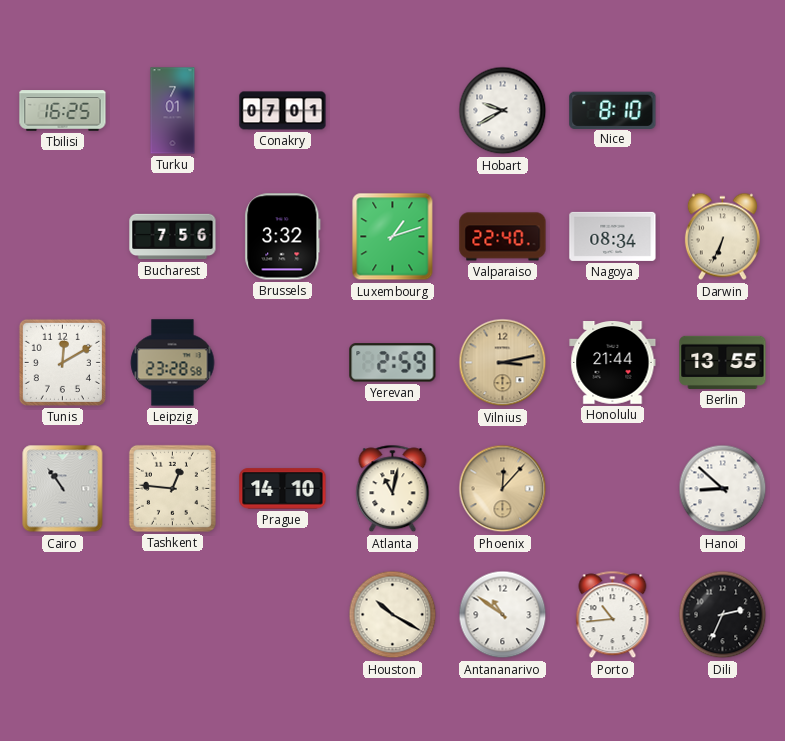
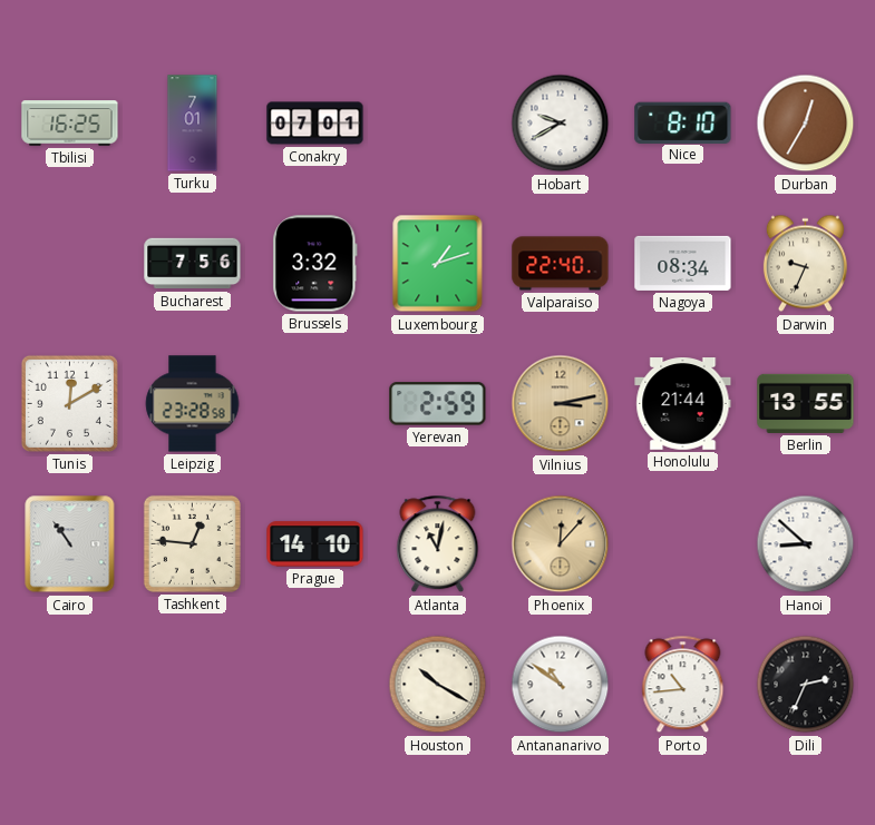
Durban: none -> 12:35
Darwin: 6:34 -> 9:34
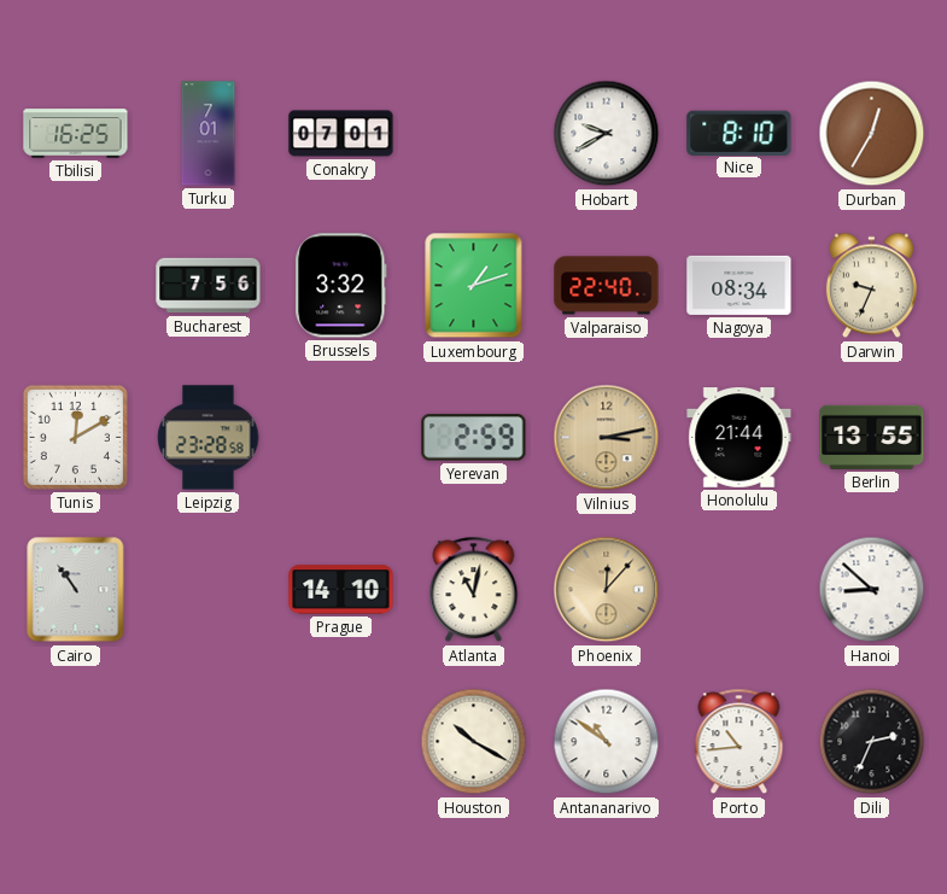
Tashkent: 12:46 -> none
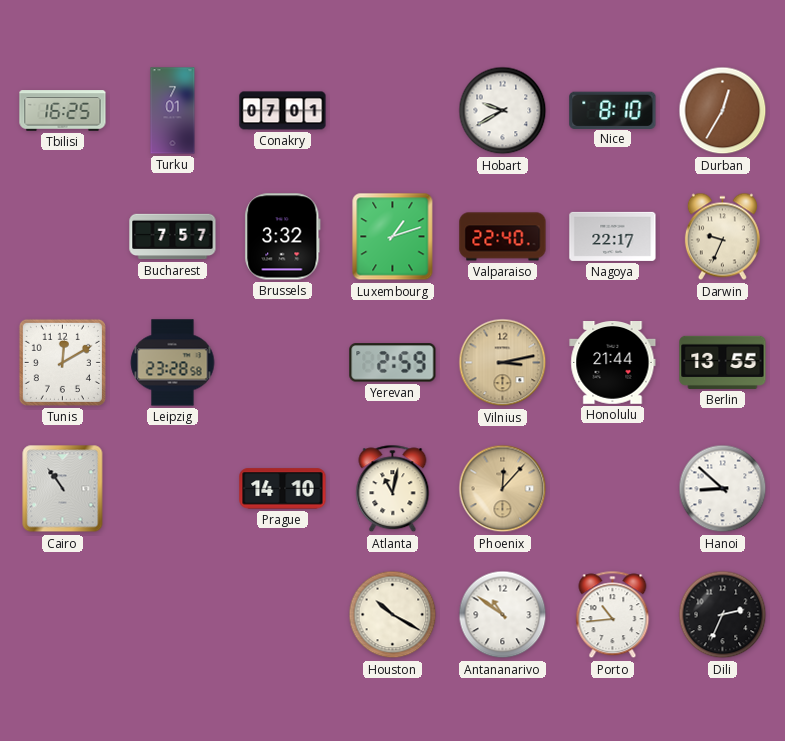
Bucharest: 7:56 -> 7:57
Nagoya: 08:34 -> 22:17
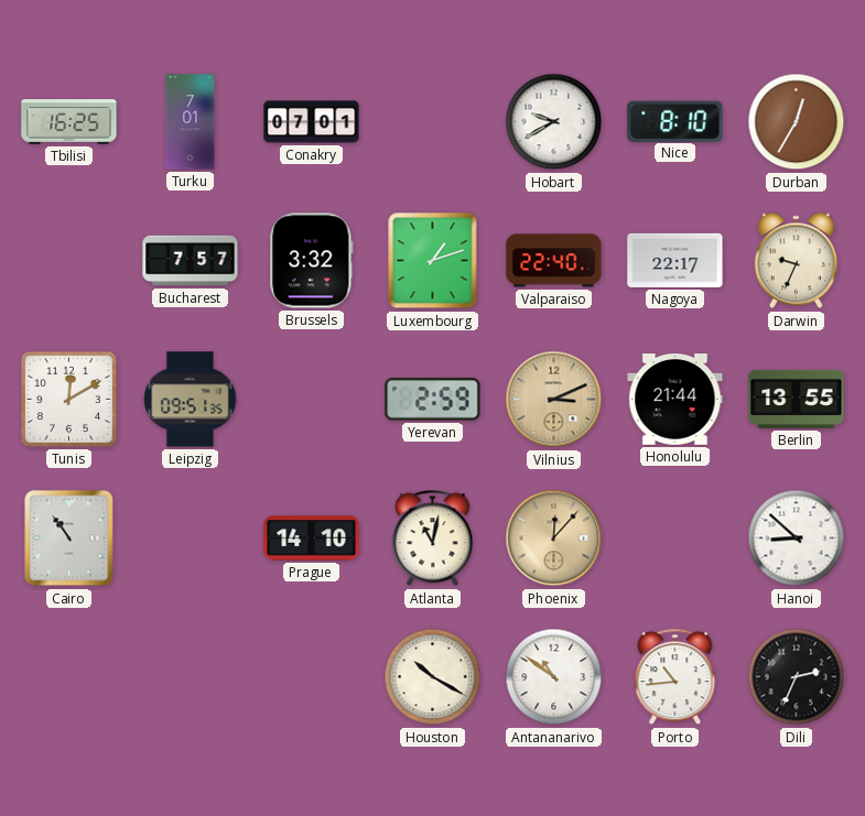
Leipzig: 23:28 -> 09:51
Vilnius: 3:13 -> 3:11
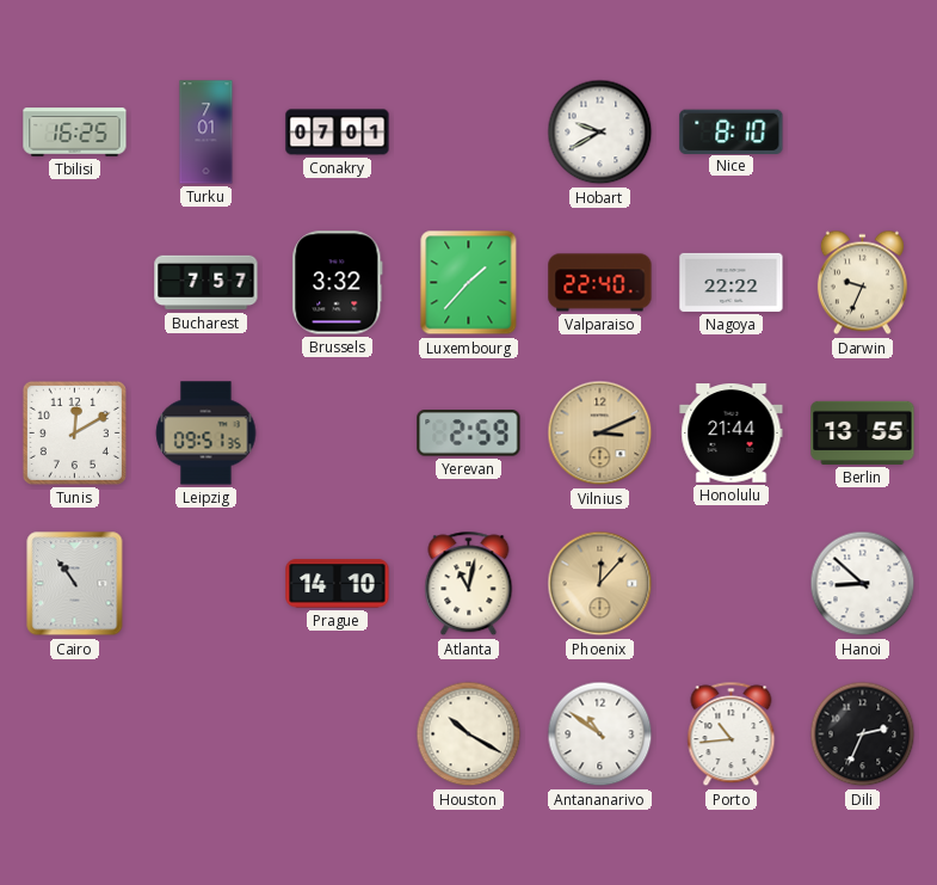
Durban: 12:35 -> none
Luxembourg: 1:12 -> 1:37
Nagoya: 22:17 -> 22:22
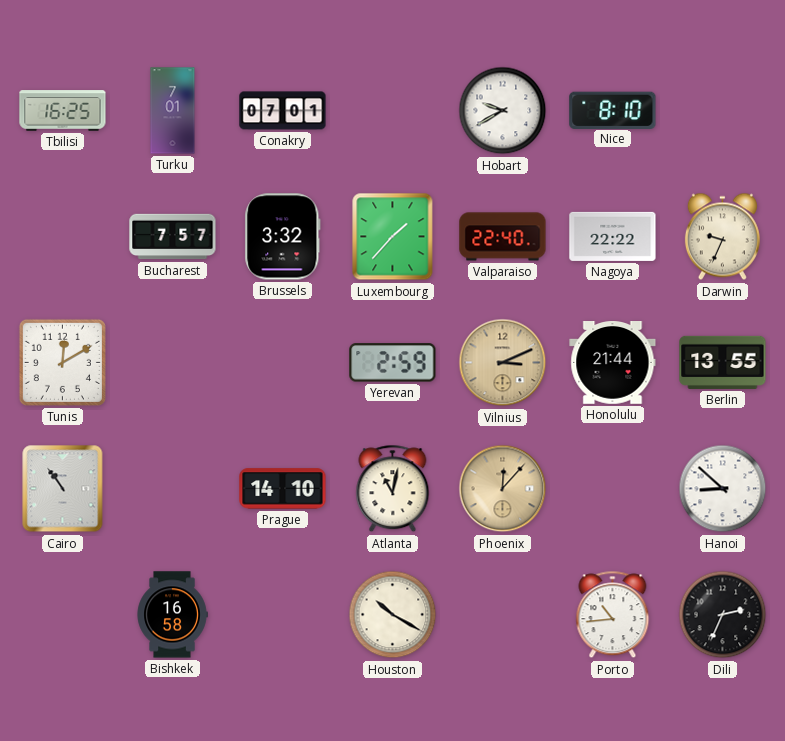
Leipzig: 09:51 -> none
Bishkek: none -> 16:58
Antananarivo: 10:51 -> none
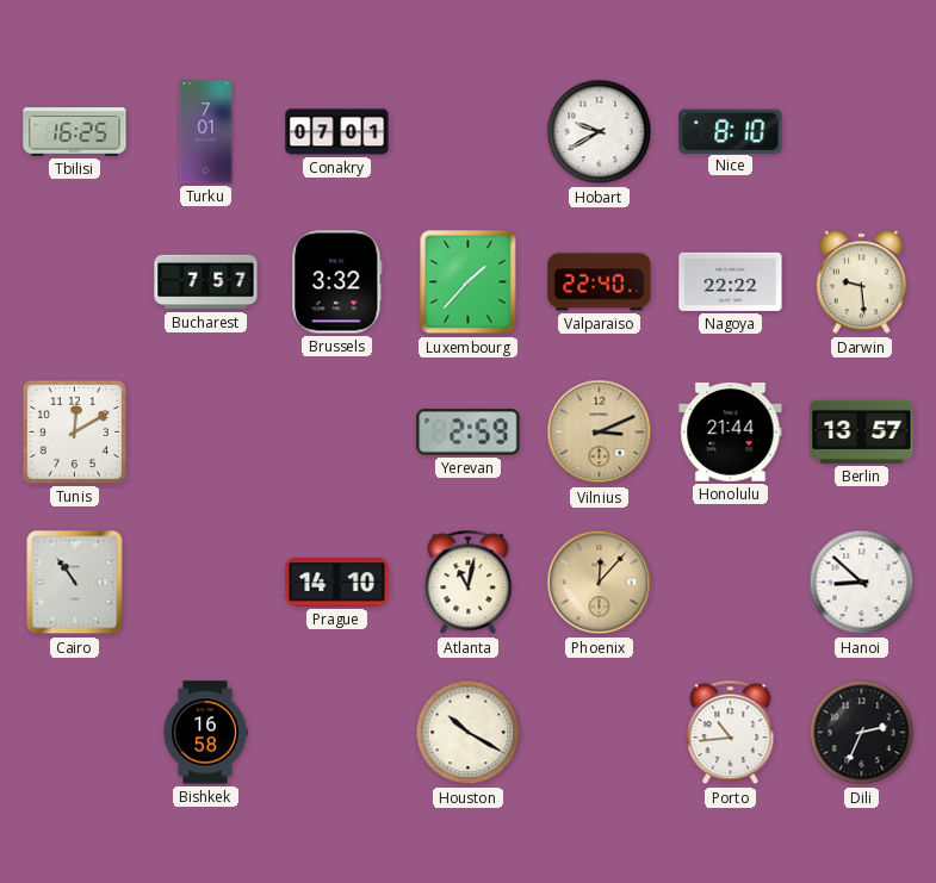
Darwin: 9:34 -> 9:29
Berlin: 13:55 -> 13:57
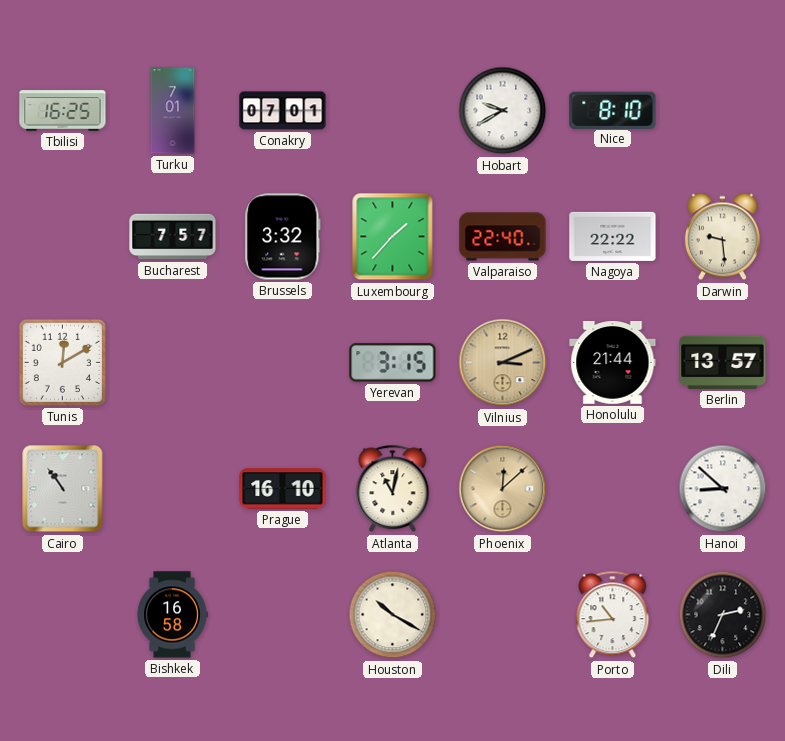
Yerevan: 2:59 -> 3:15
Prague: 14:10 -> 16:10
Phoenix: 12:07 -> 12:08
